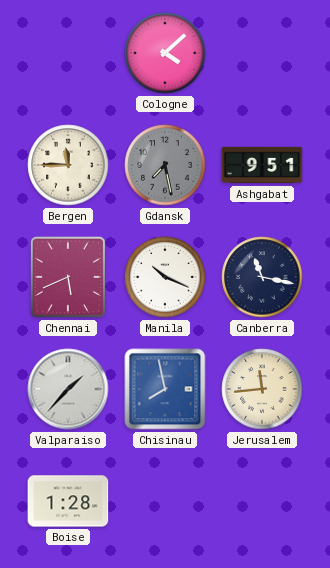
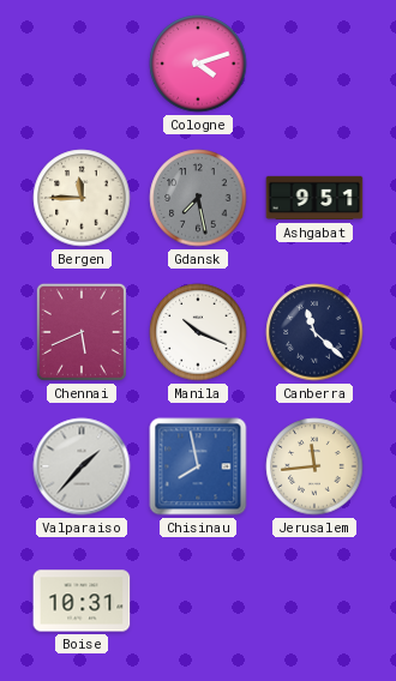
Cologne: 4:08 -> 4:12
Canberra: 11:17 -> 11:22
Boise: 1:28 -> 10:31
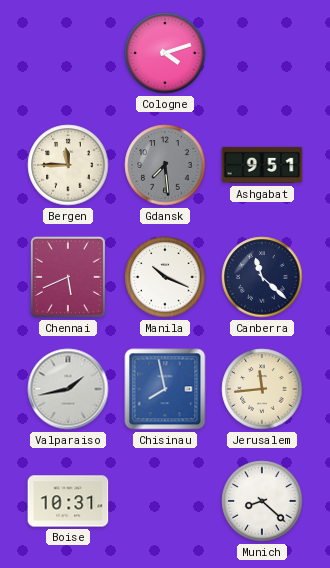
Gdansk: 7:28 -> 7:29
Valparaiso: 1:37 -> 1:43
Munich: none -> 8:22
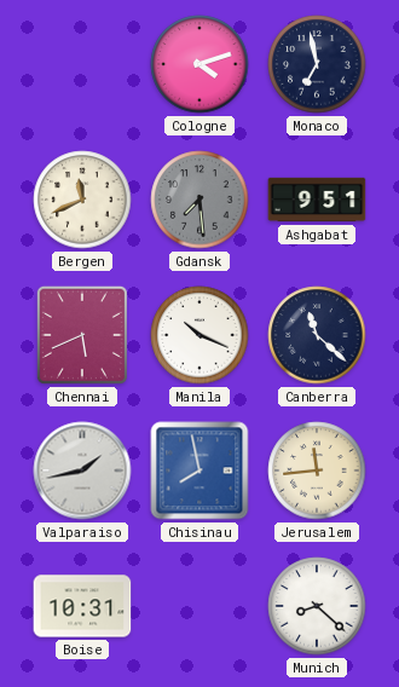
Monaco: none -> 6:58
Bergen: 11:45 -> 11:41
